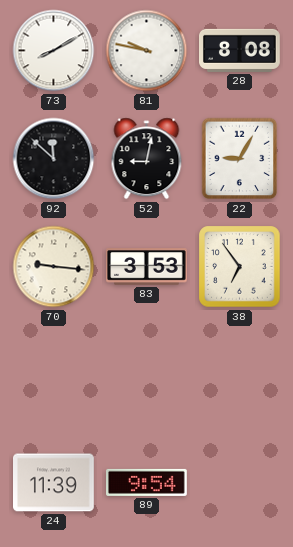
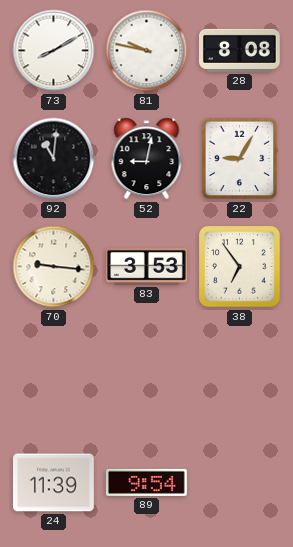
92: 11:52 -> 11:01
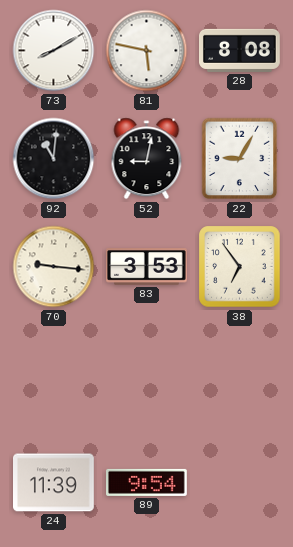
81: 9:47 -> 5:47
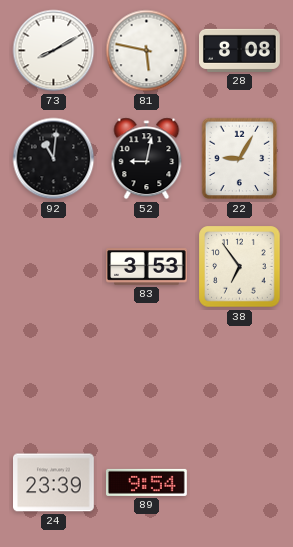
70: 9:16 -> none
24: 11:39 -> 23:39
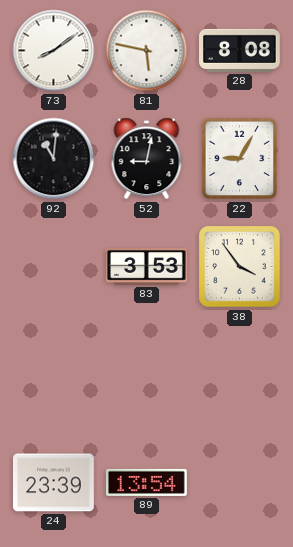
73: 8:10 -> 8:09
38: 6:54 -> 3:54
89: 9:54 -> 13:54
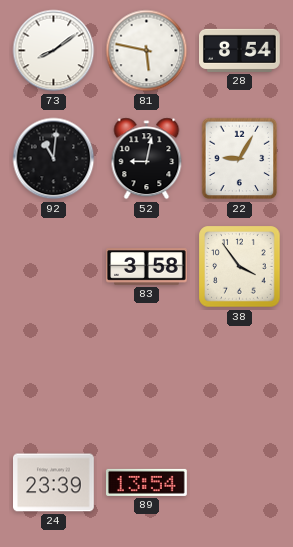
28: 8:08 -> 8:54
83: 3:53 -> 3:58
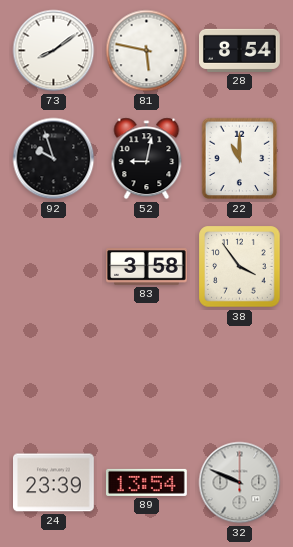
92: 11:01 -> 9:57
22: 9:05 -> 11:00
32: none -> 9:49
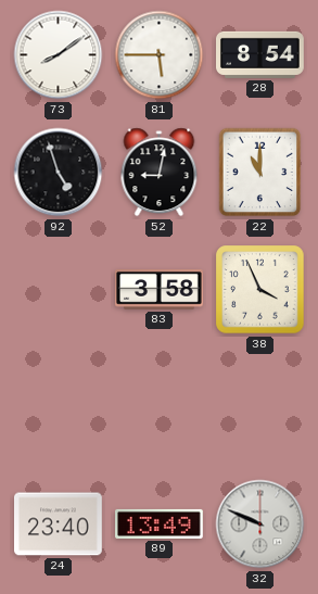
81: 5:47 -> 5:45
92: 9:57 -> 4:57
38: 3:54 -> 3:56
24: 23:39 -> 23:40
89: 13:54 -> 13:49
